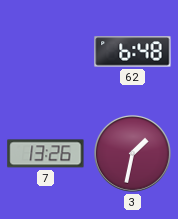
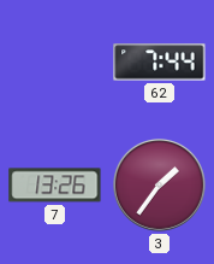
62: 6:48 -> 7:44
3: 1:32 -> 1:36
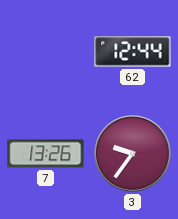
62: 7:44 -> 12:44
3: 1:36 -> 9:36
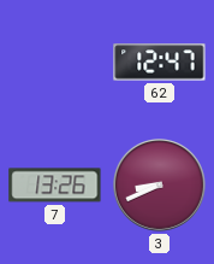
62: 12:44 -> 12:47
3: 9:36 -> 8:41
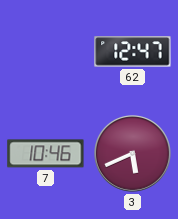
7: 13:26 -> 10:46
3: 8:41 -> 5:41
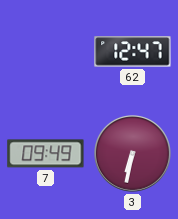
7: 10:46 -> 09:49
3: 5:41 -> 6:32
